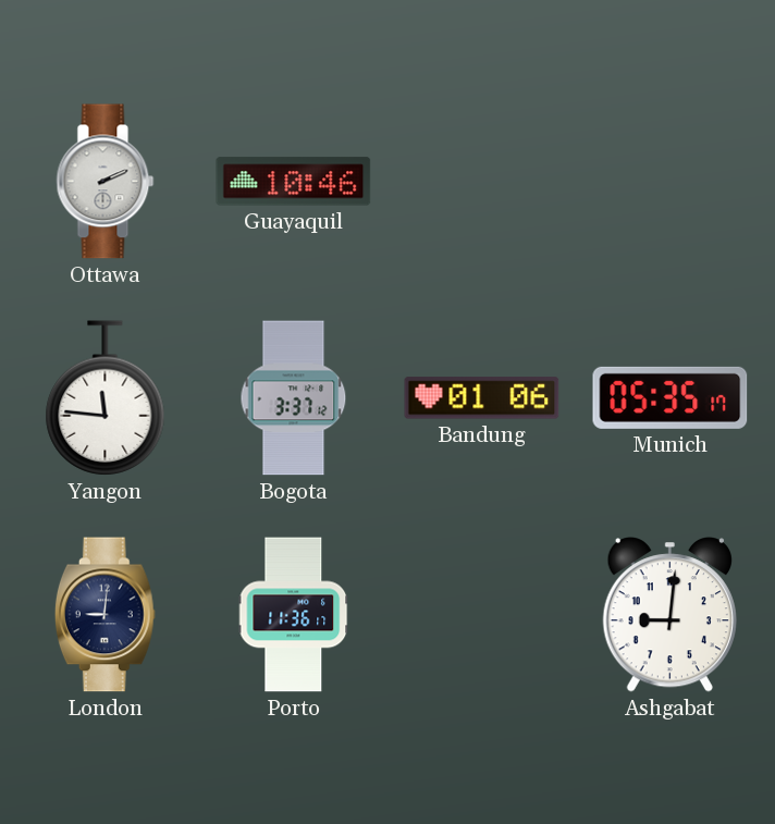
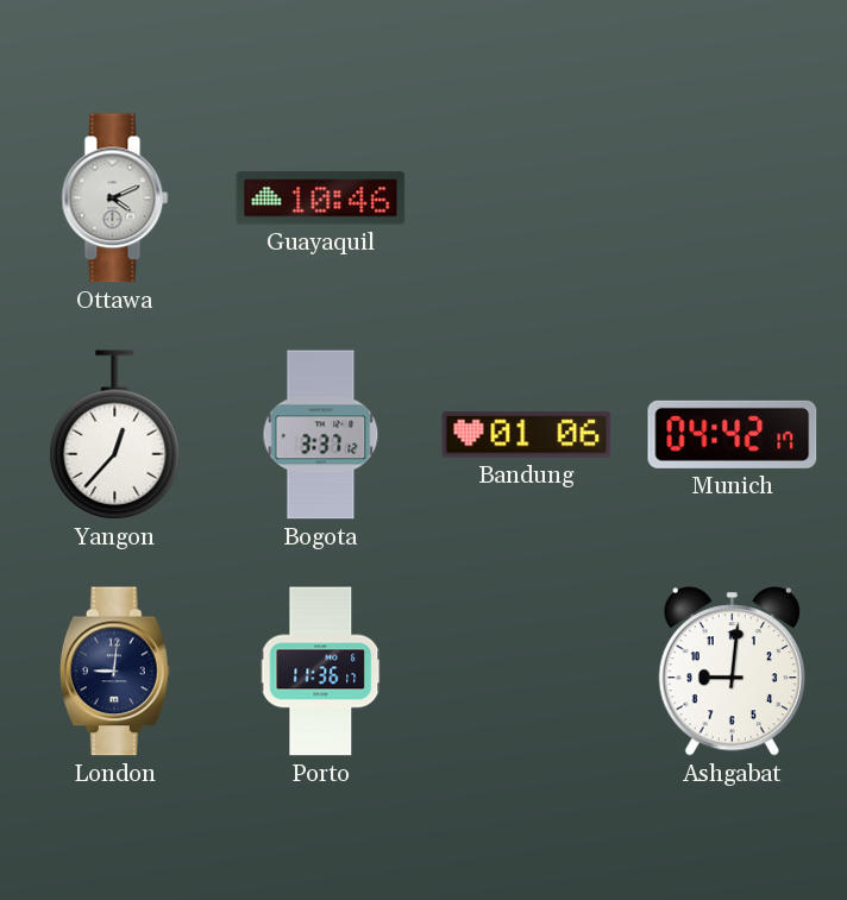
Ottawa: 2:11 -> 4:11
Yangon: 11:46 -> 12:37
Munich: 05:35 -> 04:42
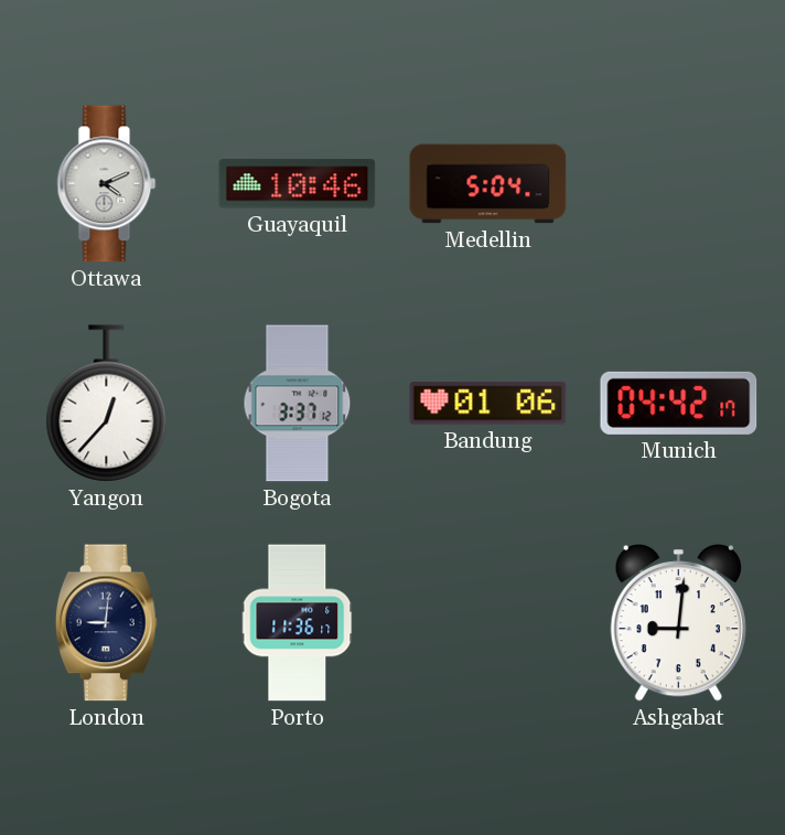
Medellin: none -> 5:04
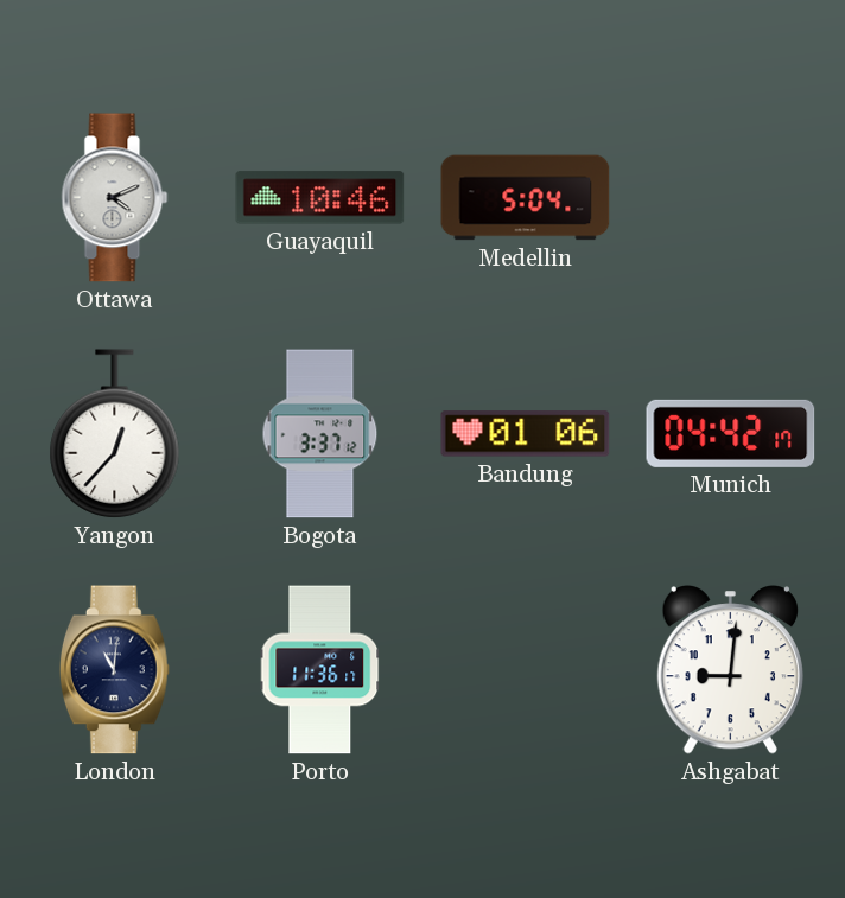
London: 9:01 -> 11:01
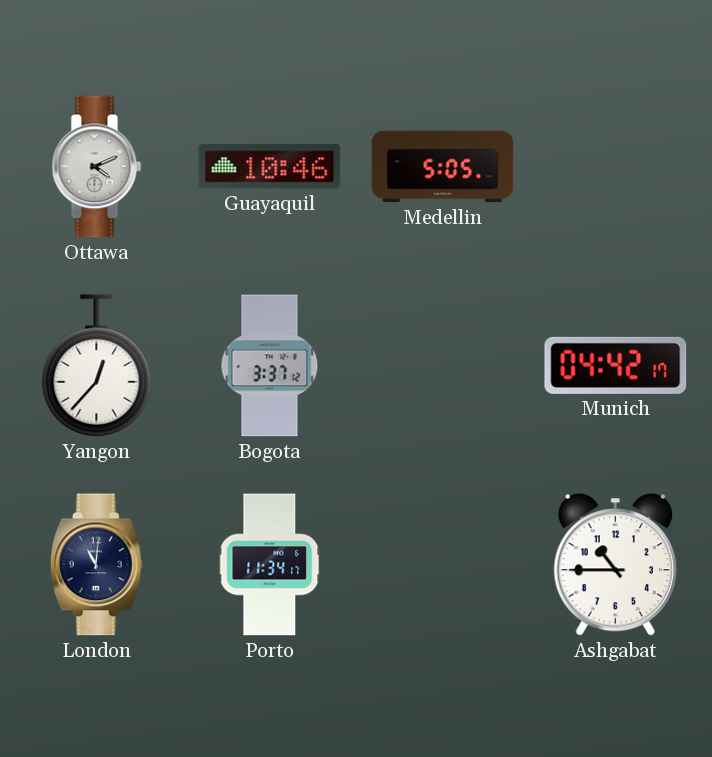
Medellin: 5:04 -> 5:05
Bandung: 01:06 -> none
Porto: 11:36 -> 11:34
Ashgabat: 9:01 -> 10:45
